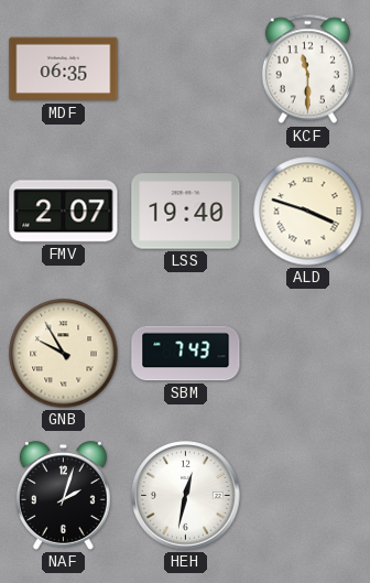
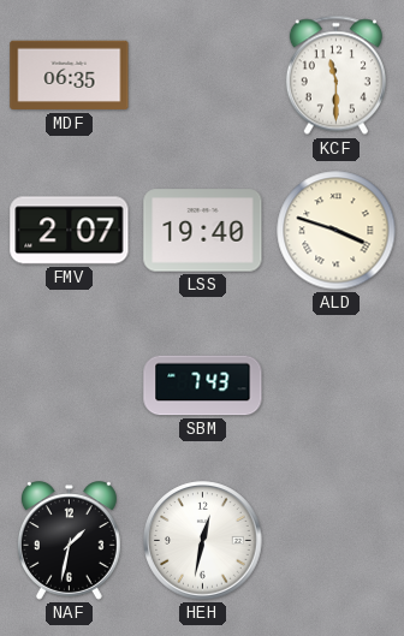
GNB: 9:55 -> none
NAF: 2:03 -> 1:32
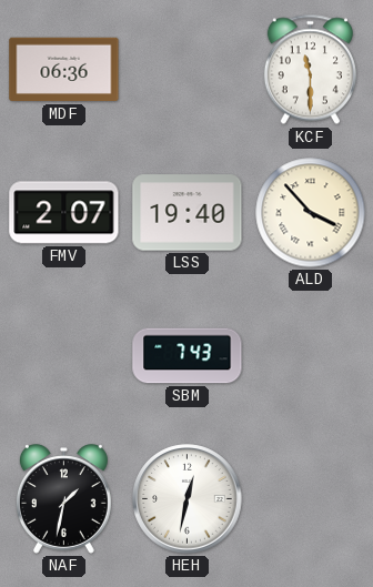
MDF: 06:35 -> 06:36
ALD: 3:48 -> 3:53
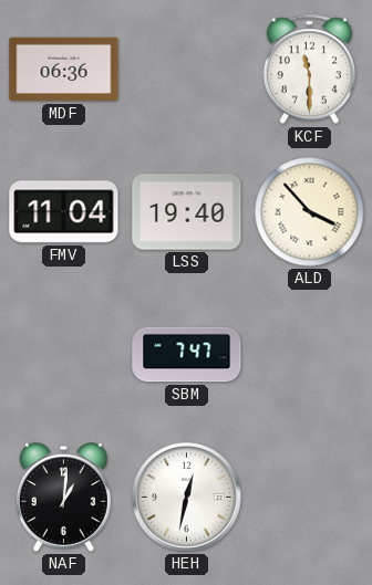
FMV: 2:07 -> 11:04
SBM: 7:43 -> 7:47
NAF: 1:32 -> 1:01
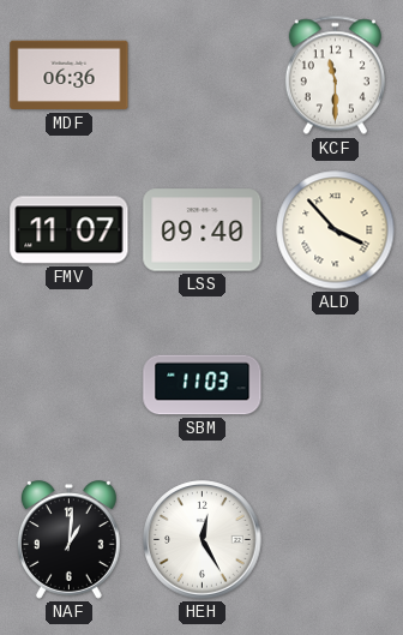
FMV: 11:04 -> 11:07
LSS: 19:40 -> 09:40
SBM: 7:47 -> 11:03
HEH: 12:32 -> 12:25
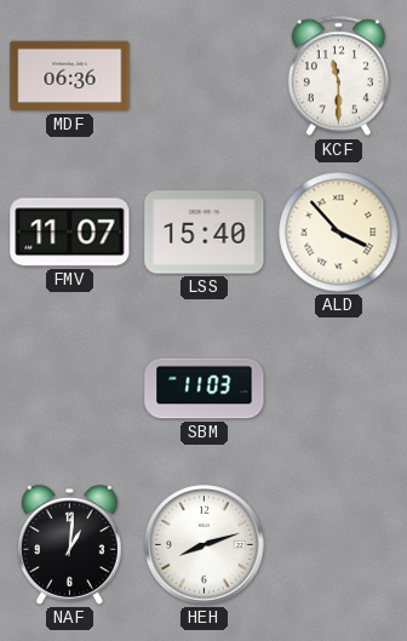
LSS: 09:40 -> 15:40
HEH: 12:25 -> 8:12
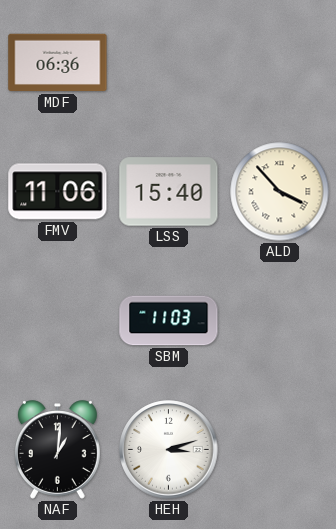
KCF: 11:30 -> none
FMV: 11:07 -> 11:06
HEH: 8:12 -> 3:12
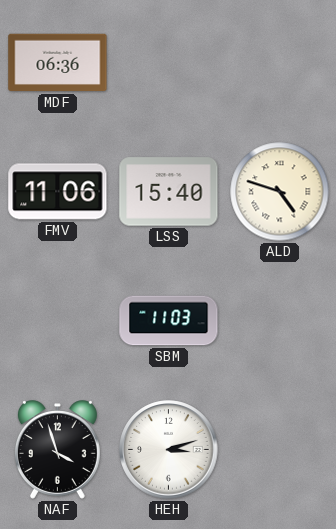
ALD: 3:53 -> 4:48
NAF: 1:01 -> 3:57
